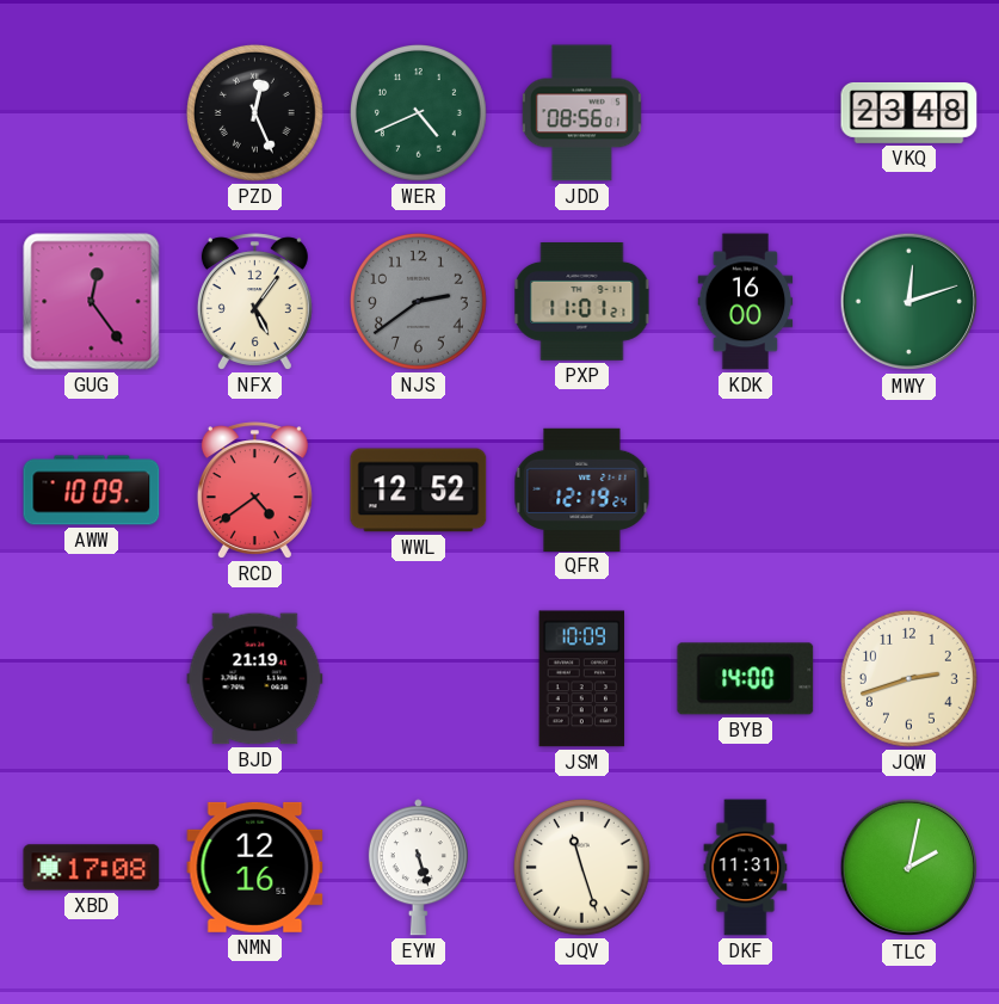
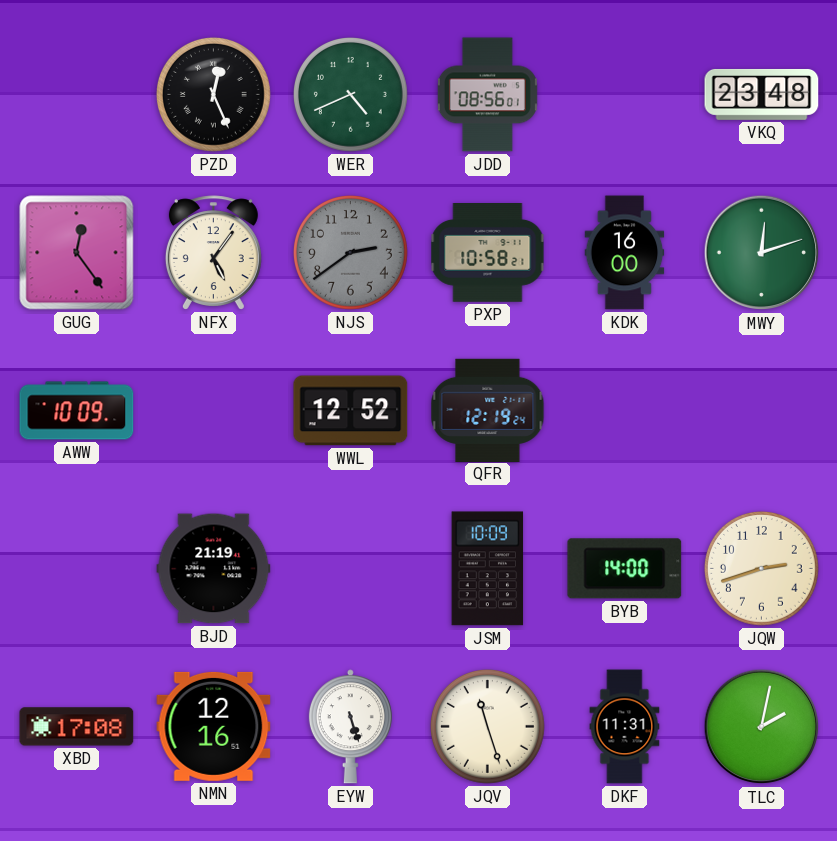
PXP: 11:01 -> 10:58
RCD: 4:39 -> none
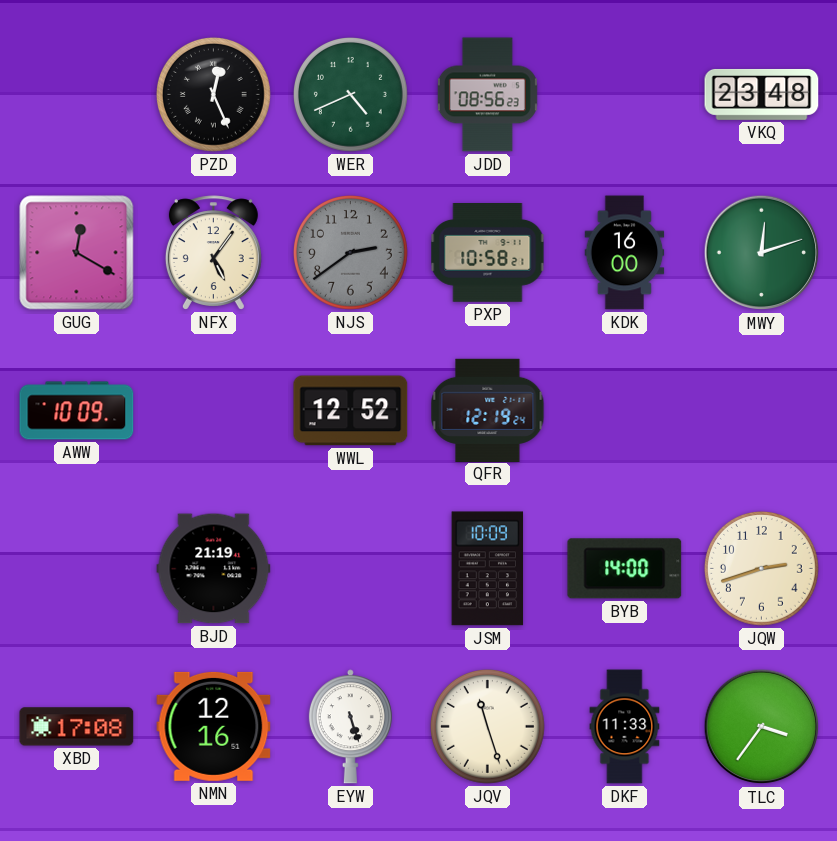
JDD: 08:56:01 -> 08:56:23
GUG: 12:24 -> 12:20
DKF: 11:31 -> 11:33
TLC: 2:02 -> 3:36
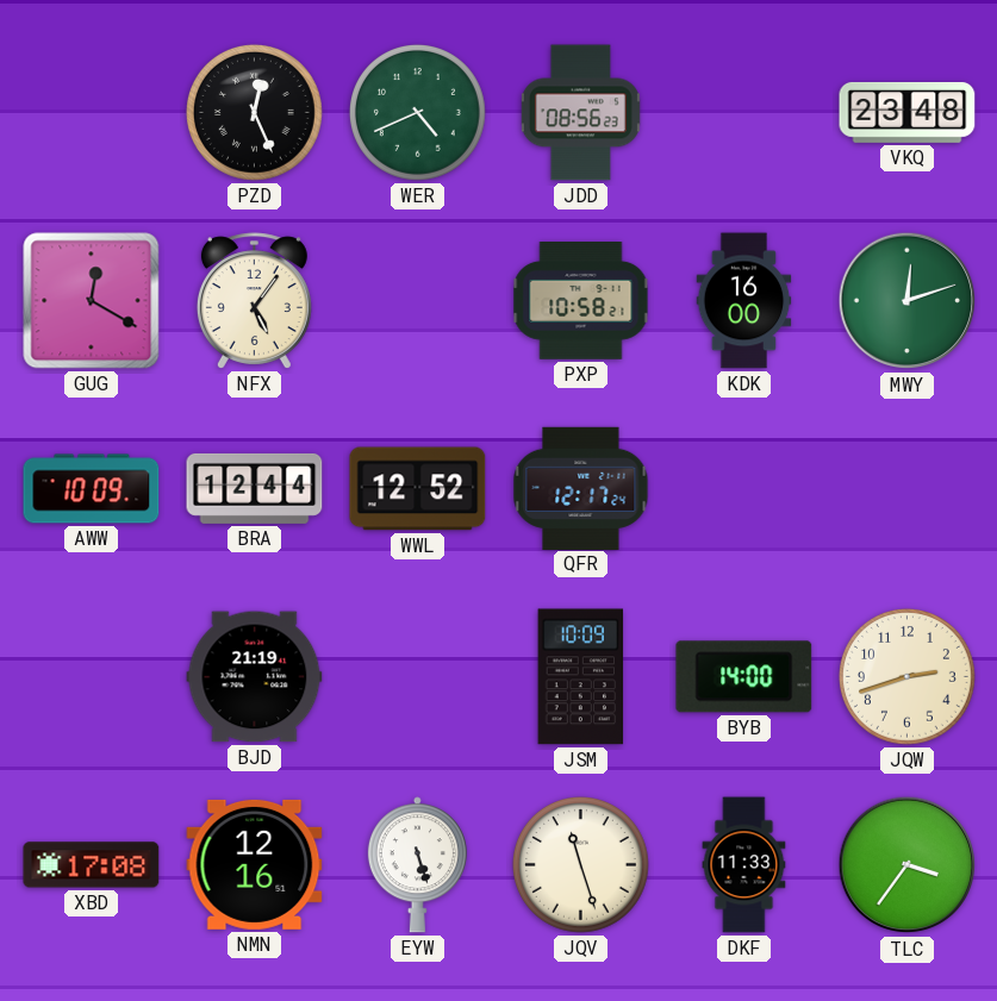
NJS: 2:39 -> none
BRA: none -> 12:44
QFR: 12:19 -> 12:17
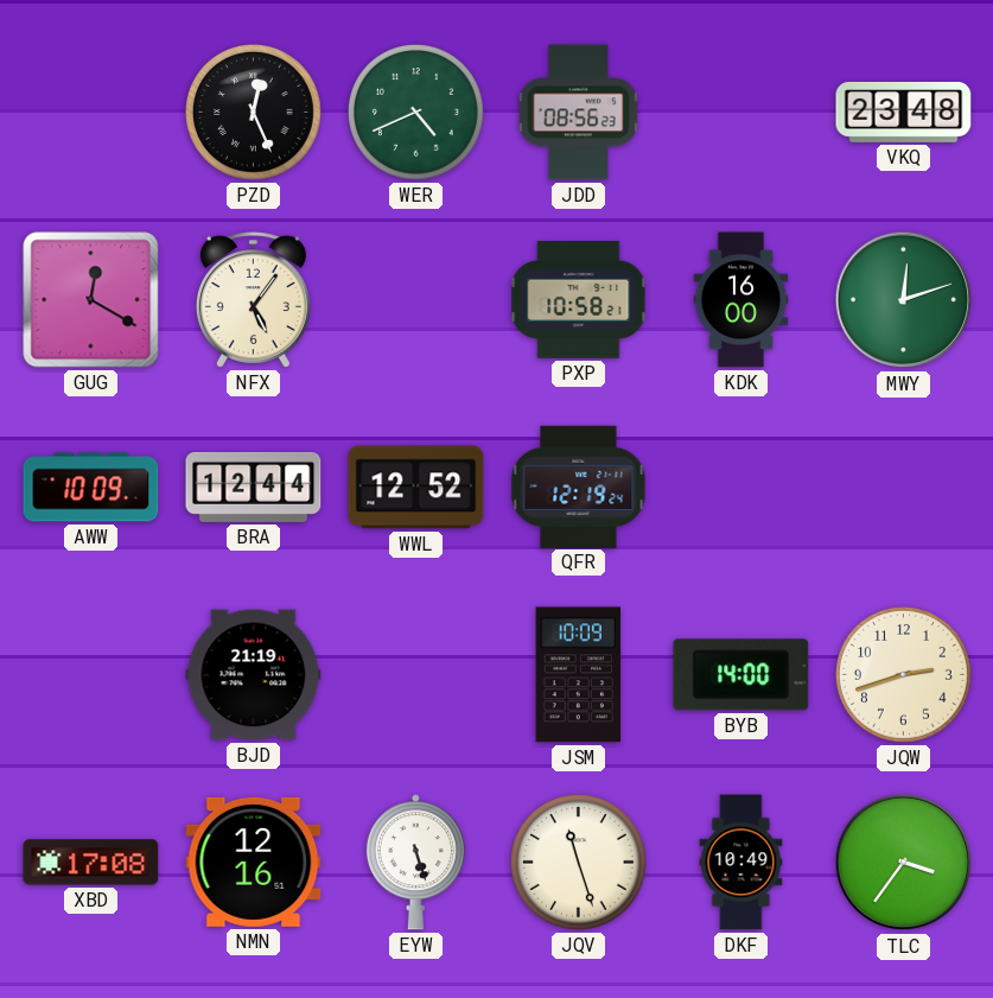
QFR: 12:17 -> 12:19
DKF: 11:33 -> 10:49
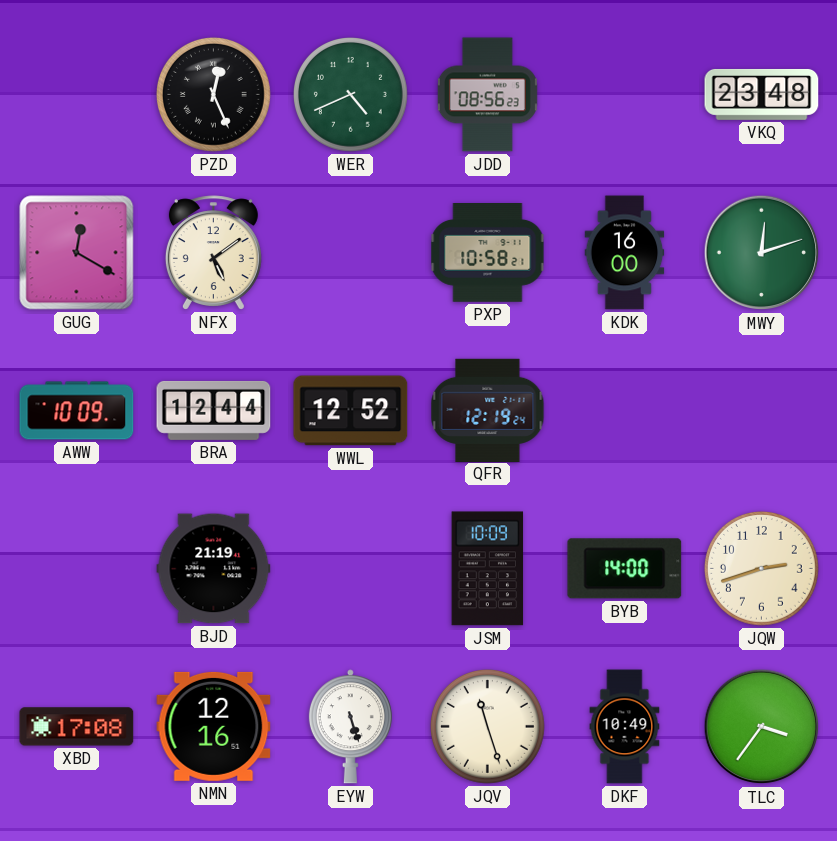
NFX: 5:06 -> 5:09
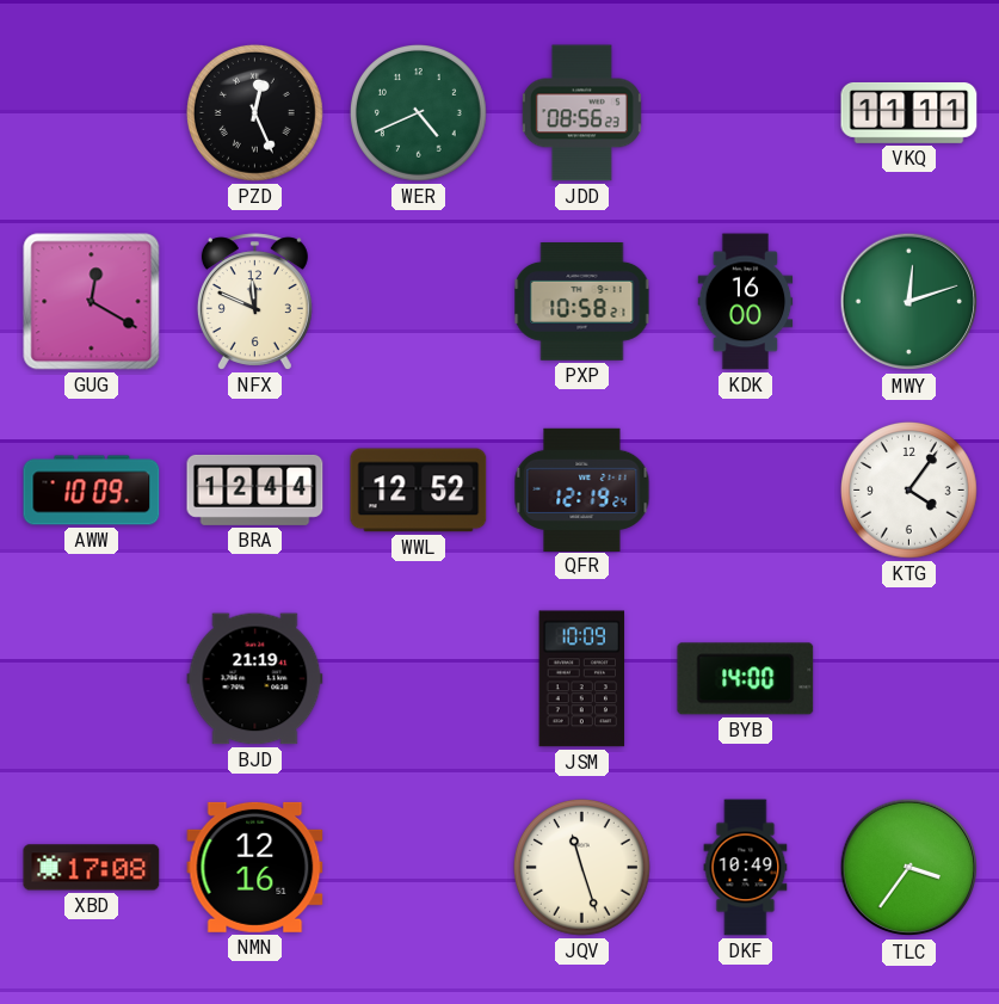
VKQ: 23:48 -> 11:11
NFX: 5:09 -> 11:49
KTG: none -> 4:06
JQW: 2:42 -> none
EYW: 5:27 -> none
